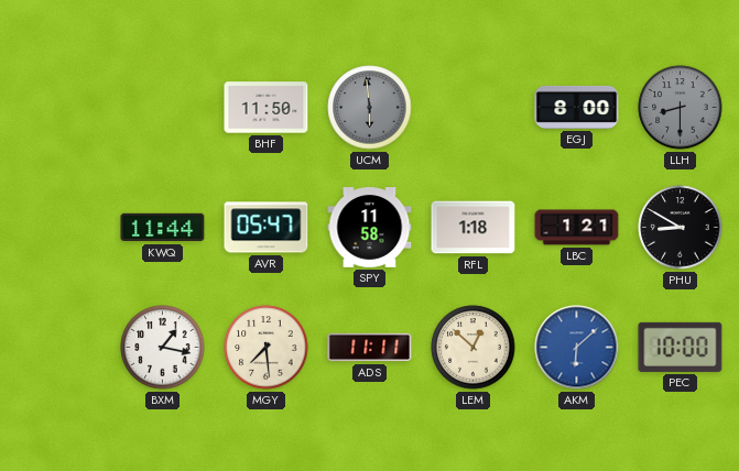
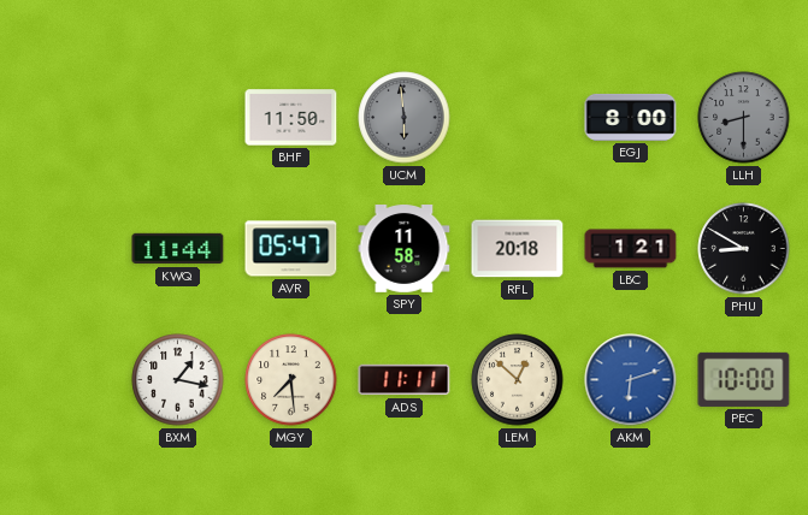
RFL: 1:18 -> 20:18
AKM: 6:08 -> 6:12
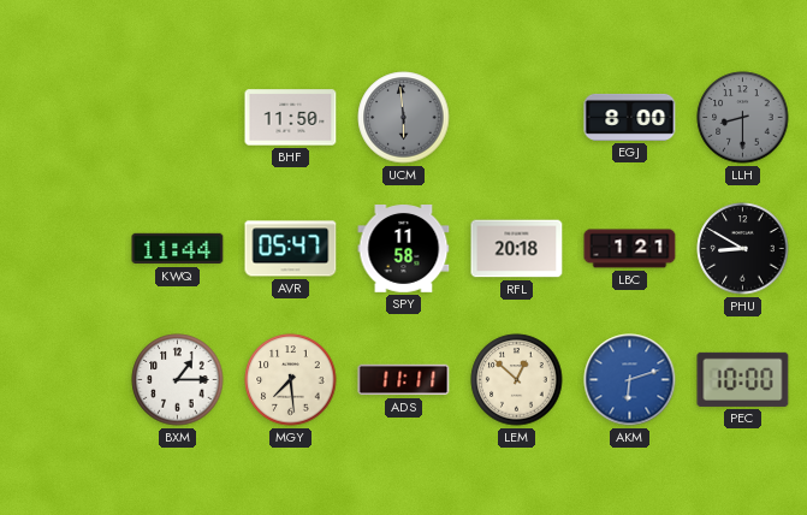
BXM: 1:17 -> 1:15
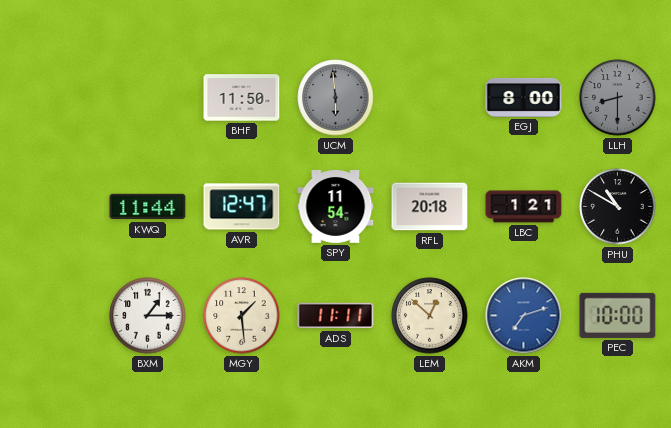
AVR: 05:47 -> 12:47
SPY: 11:58 -> 11:54
PHU: 8:50 -> 10:50
MGY: 7:29 -> 1:29
AKM: 6:12 -> 7:12
